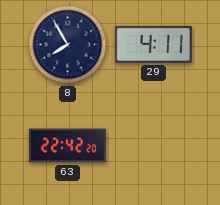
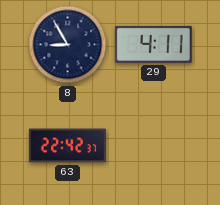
8: 7:55 -> 8:55
63: 22:42:20 -> 22:42:37
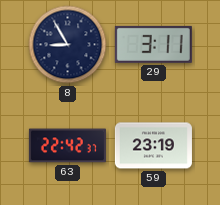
29: 4:11 -> 3:11
59: none -> 23:19
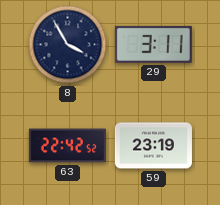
8: 8:55 -> 3:55
63: 22:42:37 -> 22:42:52
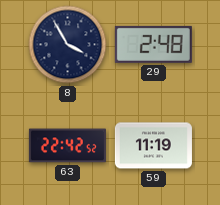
29: 3:11 -> 2:48
59: 23:19 -> 11:19
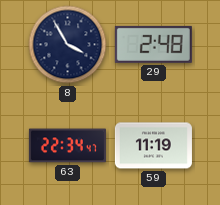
63: 22:42 -> 22:34
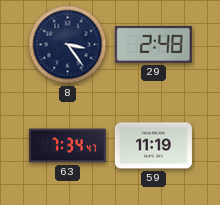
8: 3:55 -> 3:24
63: 22:34 -> 7:34
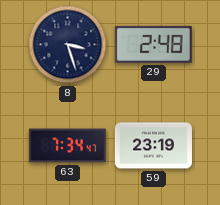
8: 3:24 -> 3:27
59: 11:19 -> 23:19
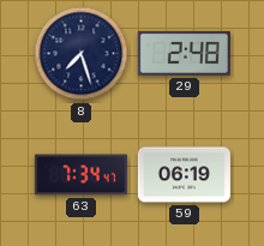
8: 3:27 -> 7:27
59: 23:19 -> 06:19
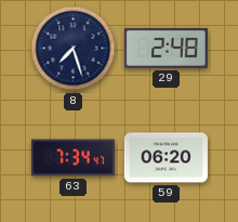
59: 06:19 -> 06:20
